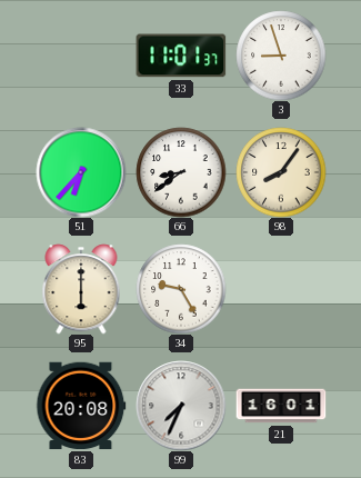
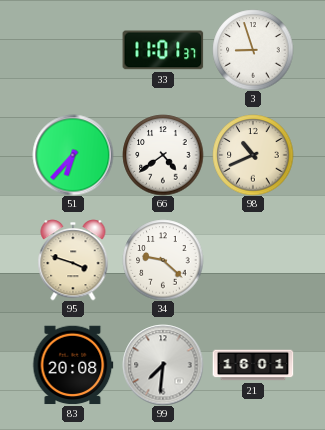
66: 8:39 -> 4:39
98: 8:06 -> 10:41
95: 6:00 -> 3:48
34: 9:25 -> 9:22
99: 7:34 -> 7:31
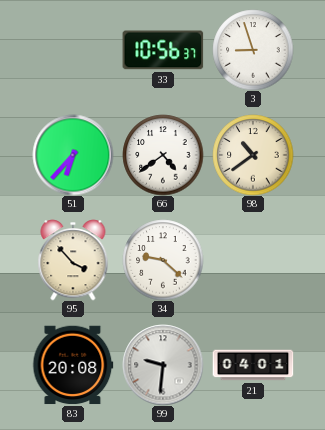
33: 11:01 -> 10:56
98: 10:41 -> 10:39
95: 3:48 -> 3:53
99: 7:31 -> 9:31
21: 16:01 -> 04:01
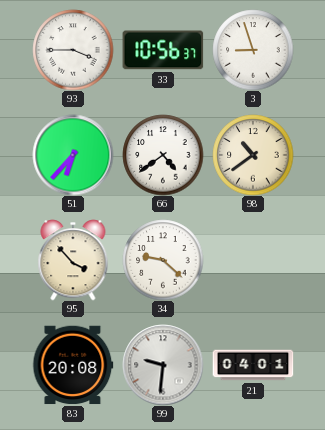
93: none -> 3:45
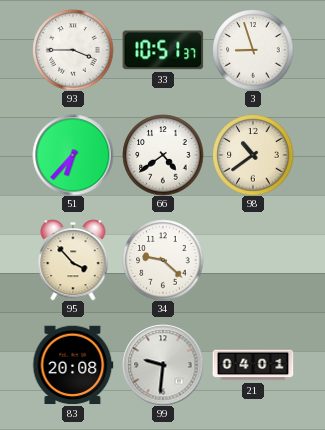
33: 10:56 -> 10:51
